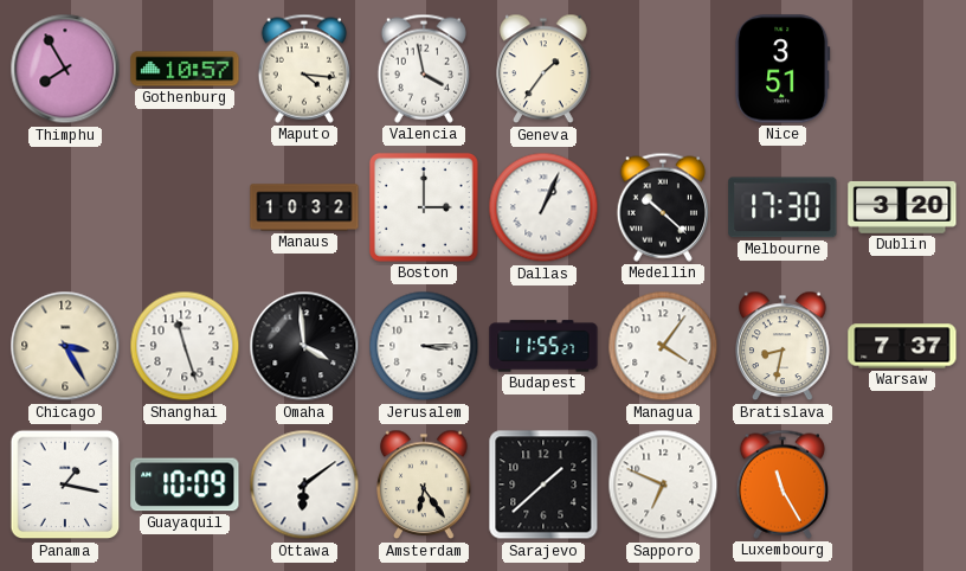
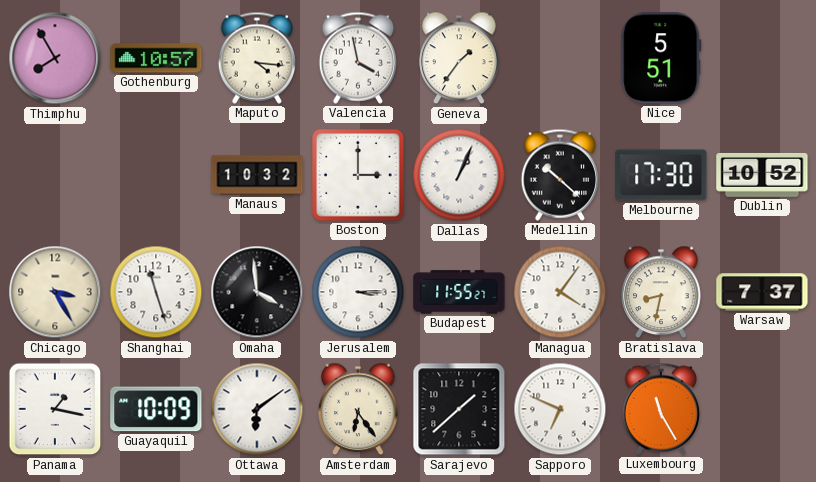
Nice: 3:51 -> 5:51
Dublin: 3:20 -> 10:52
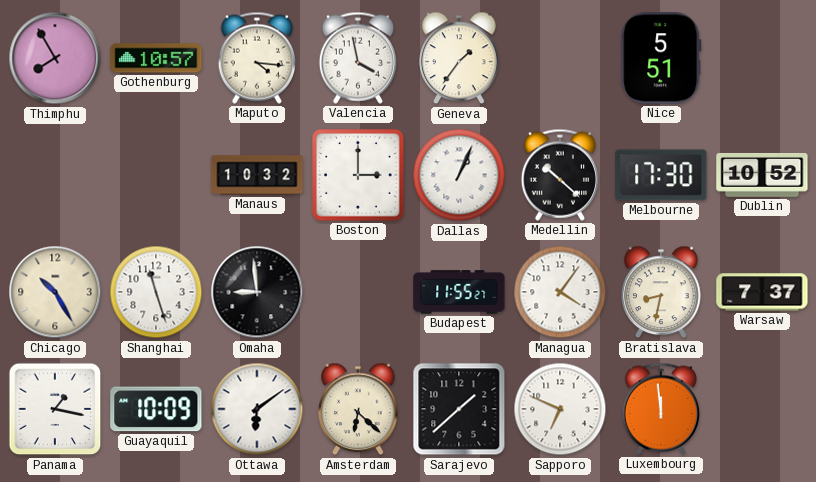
Chicago: 3:25 -> 10:25
Omaha: 3:59 -> 8:59
Jerusalem: 3:15 -> none
Amsterdam: 6:24 -> 6:22
Luxembourg: 11:25 -> 11:59
